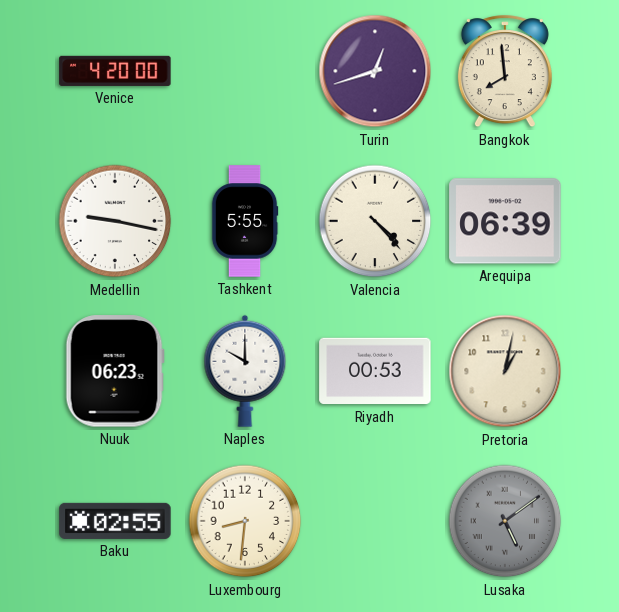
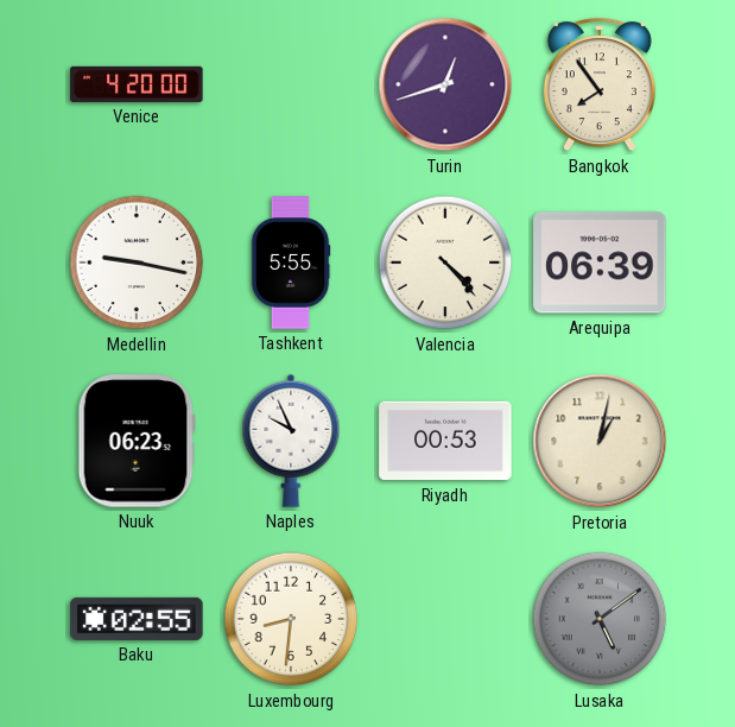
Bangkok: 7:59 -> 7:54
Naples: 10:00 -> 9:56
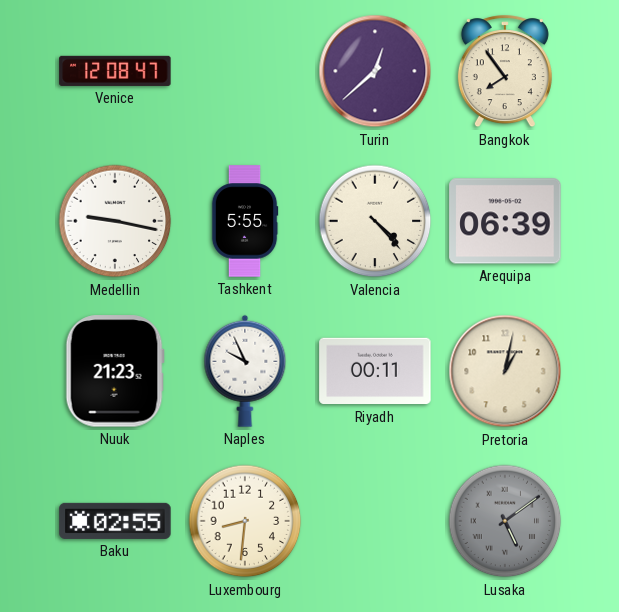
Venice: 4:20 -> 12:08
Turin: 12:42 -> 12:38
Nuuk: 06:23 -> 21:23
Riyadh: 00:53 -> 00:11
